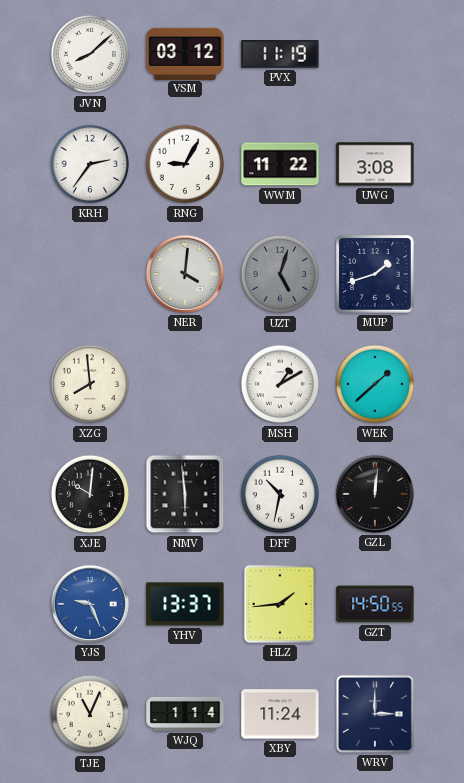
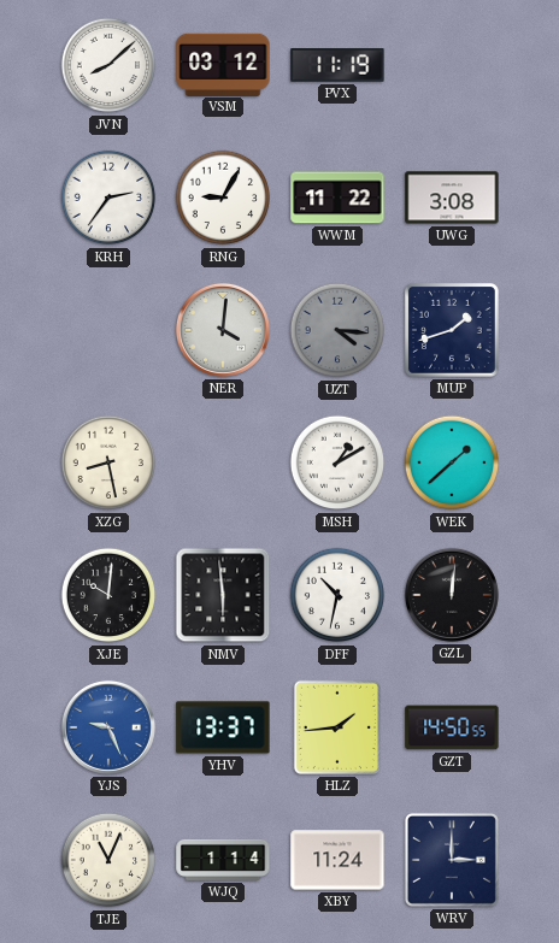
UZT: 5:03 -> 4:16
XZG: 7:59 -> 8:28
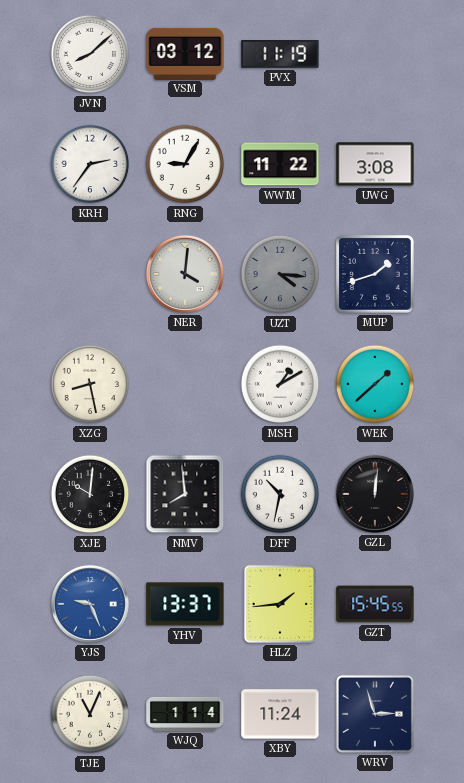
NMV: 5:59 -> 7:59
GZT: 14:50 -> 15:45
WRV: 3:00 -> 2:57
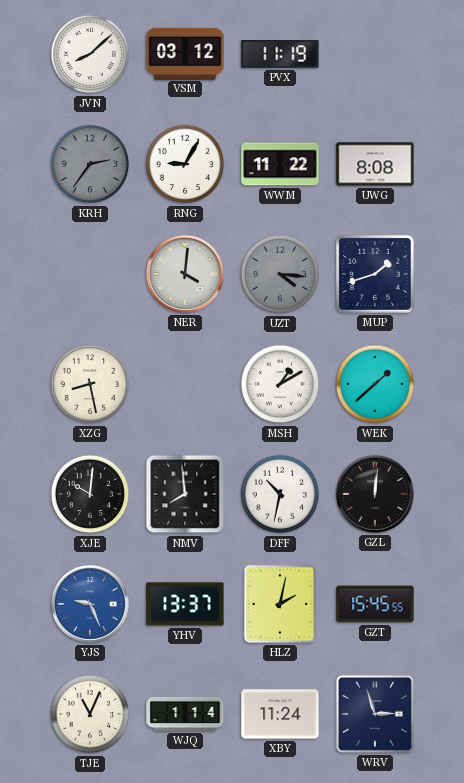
KRH dial: white -> grey
UWG: 3:08 -> 8:08
HLZ: 1:44 -> 2:02
